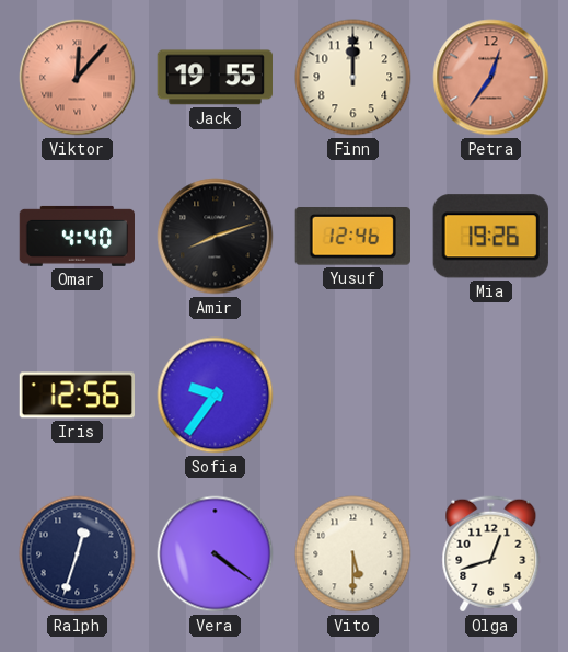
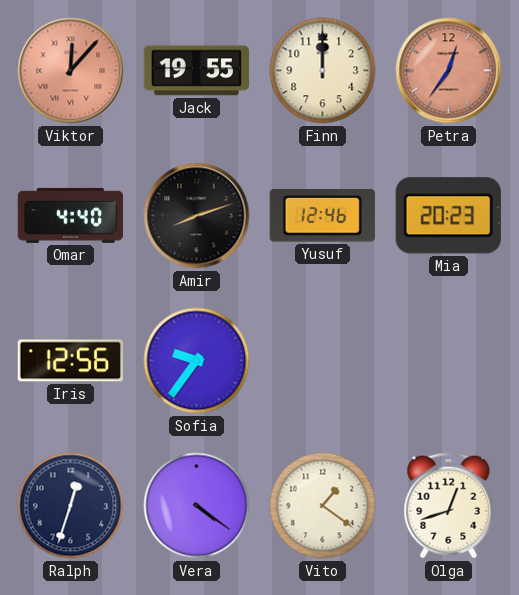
Mia: 19:26 -> 20:23
Vito: 5:30 -> 1:21
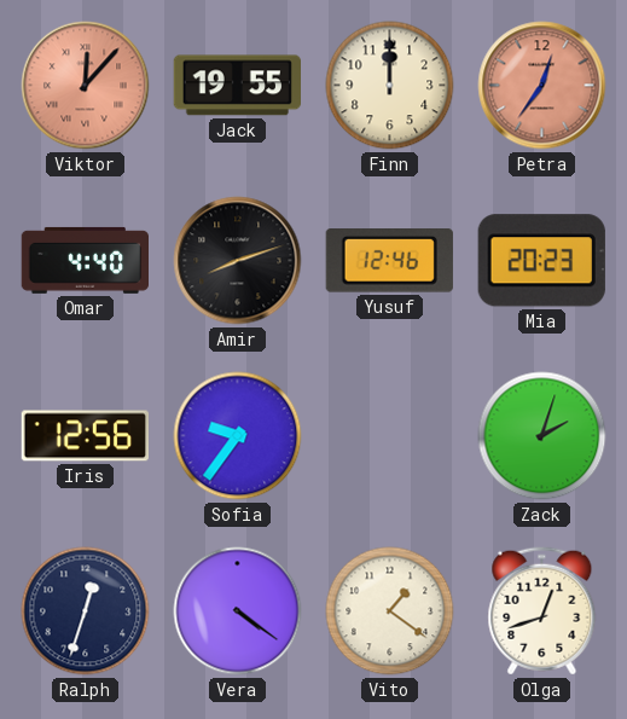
Zack: none -> 2:03
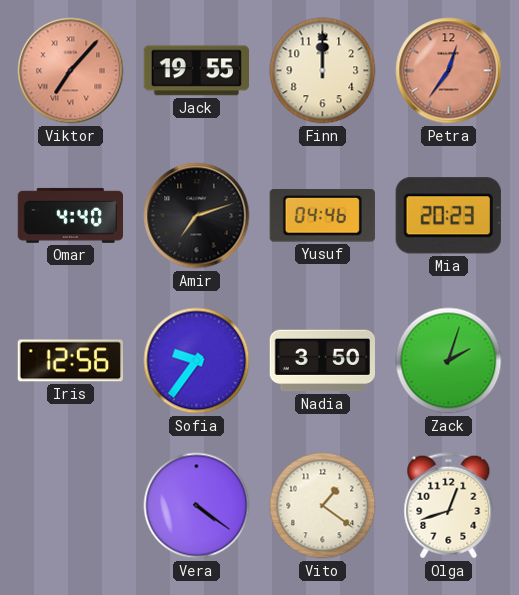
Viktor: 12:07 -> 7:07
Amir: 8:12 -> 7:12
Yusuf: 12:46 -> 04:46
Nadia: none -> 3:50
Ralph: 12:33 -> none
